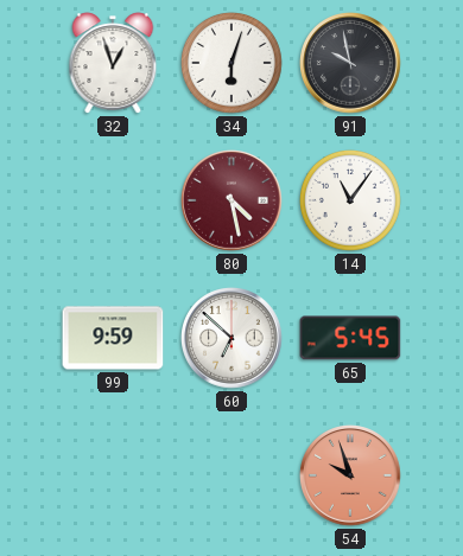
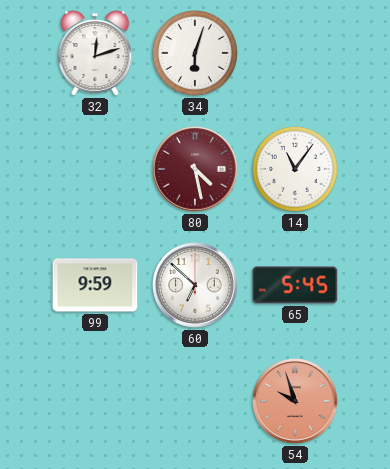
32: 12:57 -> 12:12
91: 9:58 -> none
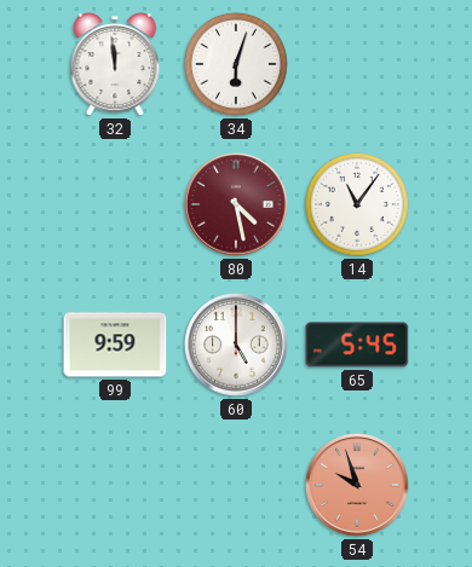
32: 12:12 -> 11:59
60: 6:52 -> 5:00
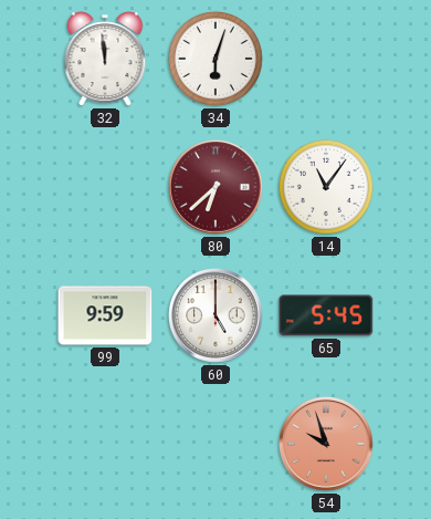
80: 4:28 -> 6:38
